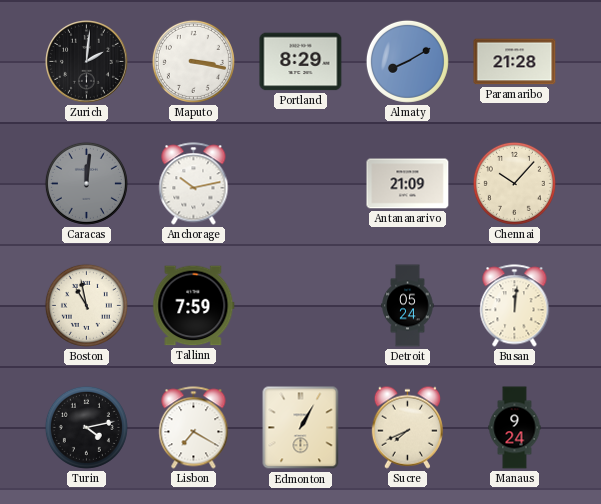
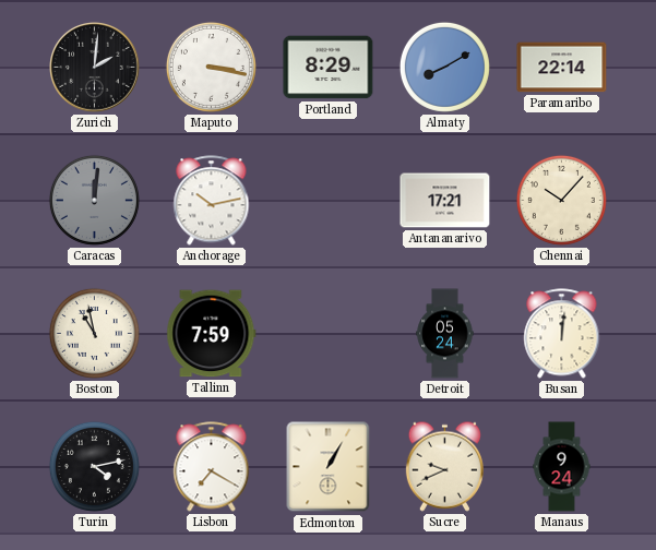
Paramaribo: 21:28 -> 22:14
Antananarivo: 21:09 -> 17:21
Sucre: 7:41 -> 9:41
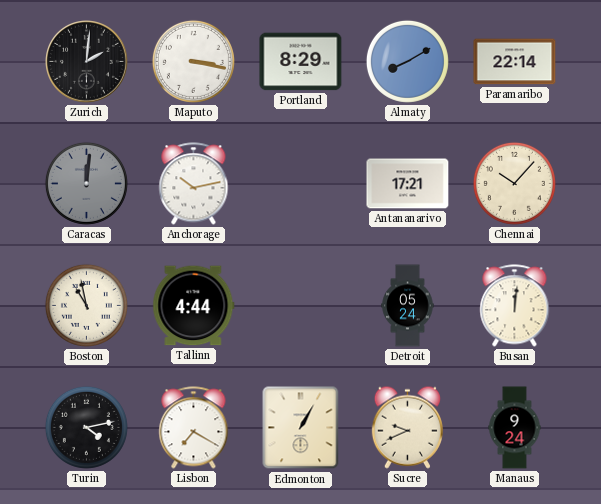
Tallinn: 7:59 -> 4:44
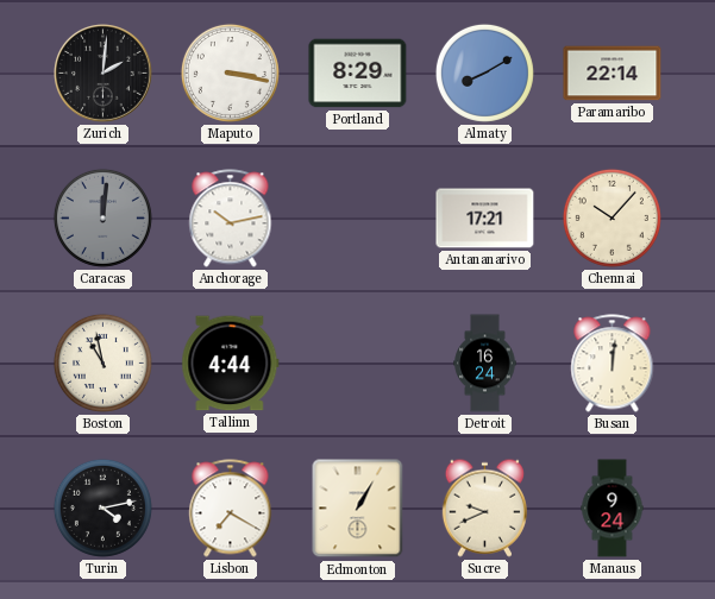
Detroit: 05:24 -> 16:24
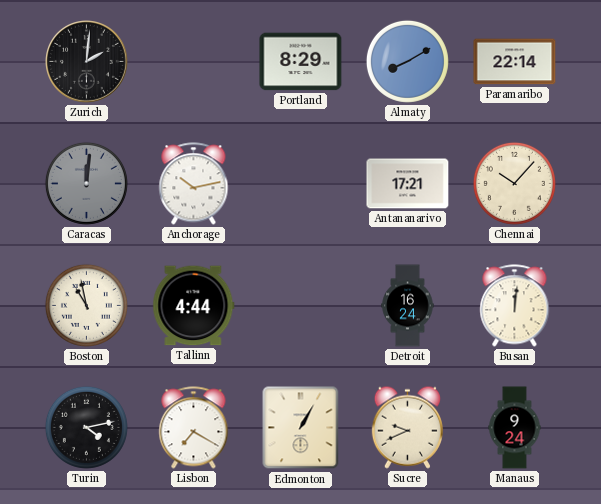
Maputo: 3:17 -> none
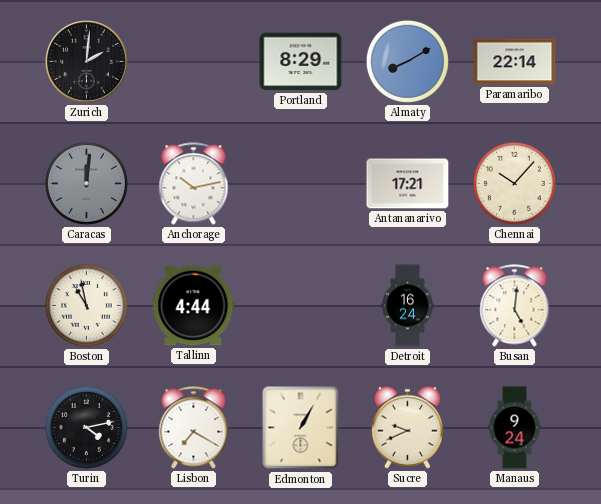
Busan: 12:01 -> 5:01
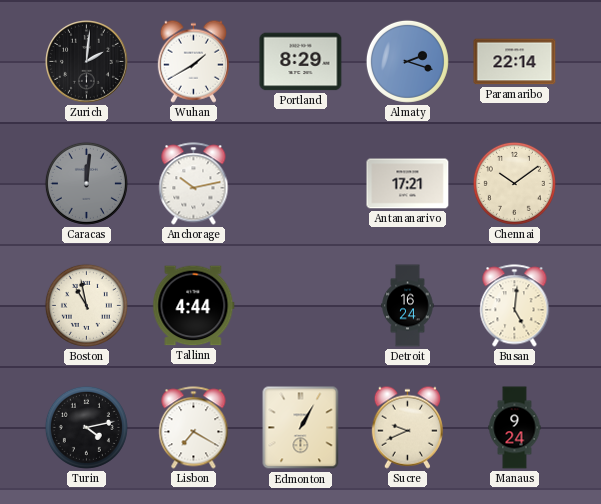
Wuhan: none -> 1:40
Almaty: 8:10 -> 2:18
Chennai: 10:07 -> 10:09
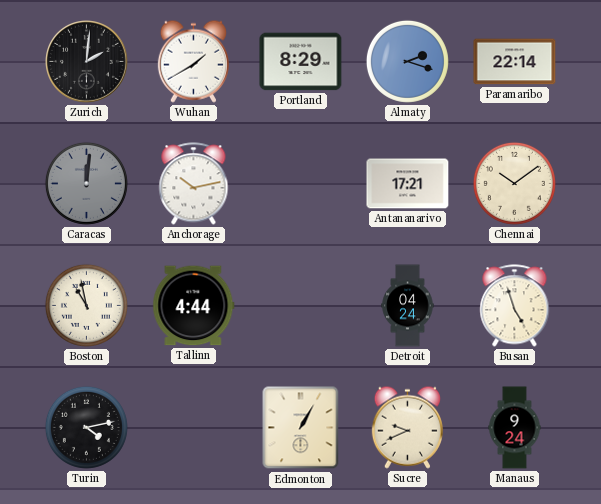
Detroit: 16:24 -> 04:24
Busan: 5:01 -> 4:57
Lisbon: 7:20 -> none
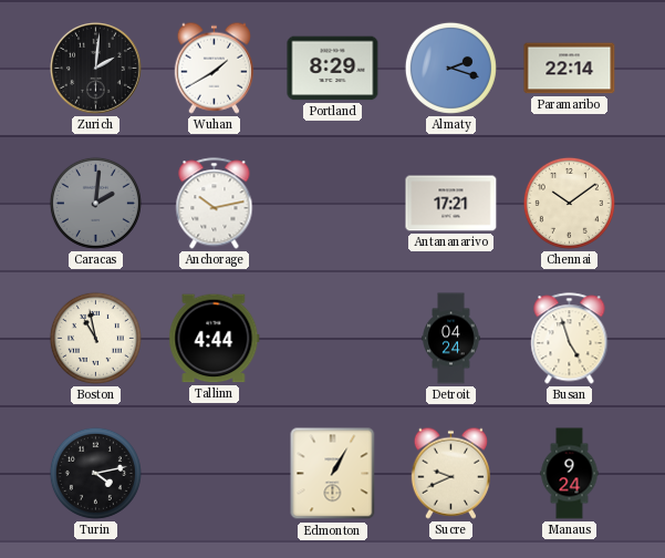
Caracas: 12:01 -> 2:01
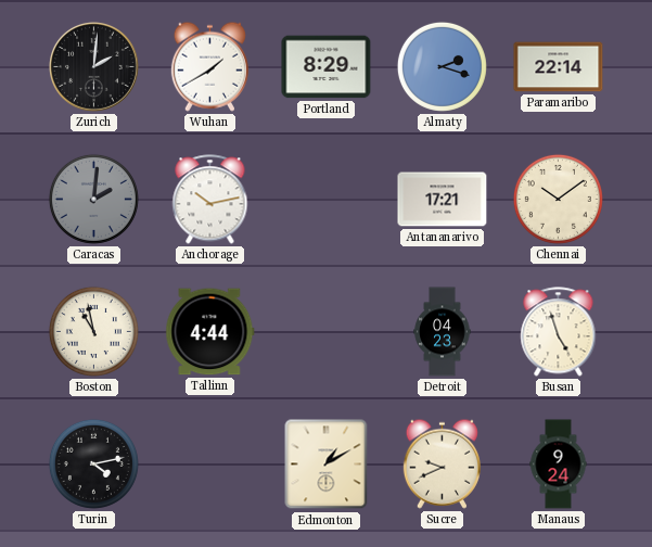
Detroit: 04:24 -> 04:23
Edmonton: 1:05 -> 1:10
